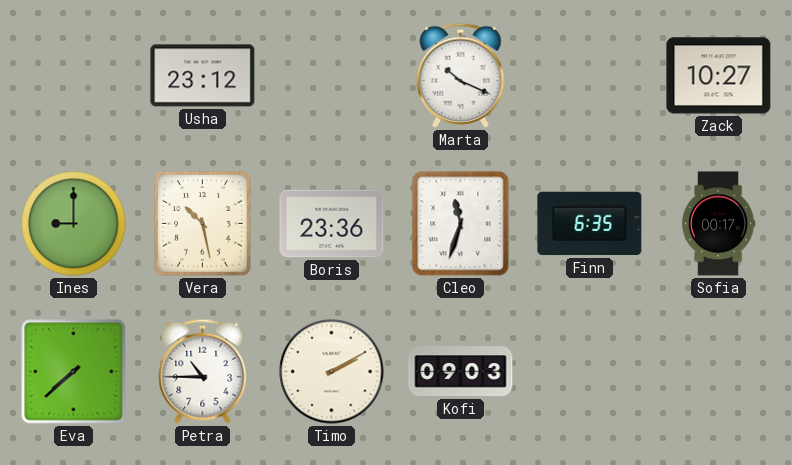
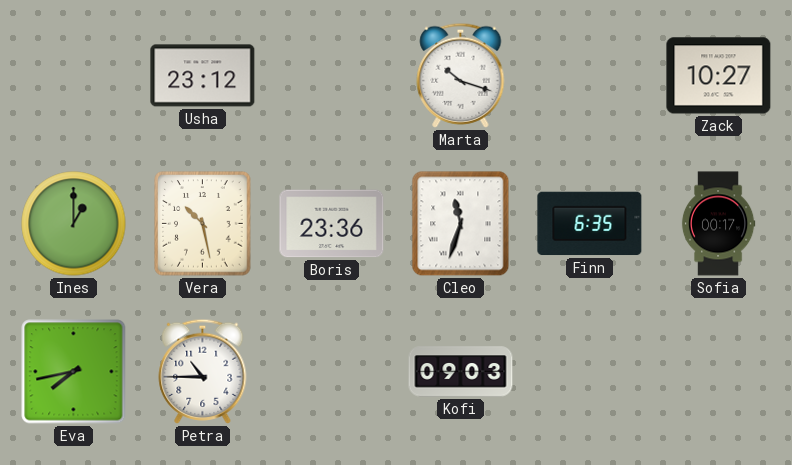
Marta: 10:19 -> 10:18
Ines: 9:00 -> 1:00
Eva: 7:38 -> 7:43
Timo: 2:10 -> none
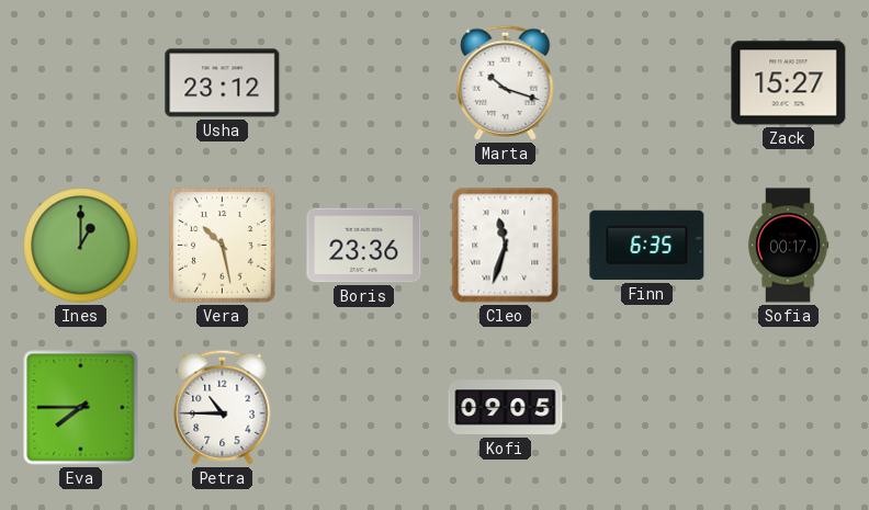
Zack: 10:27 -> 15:27
Eva: 7:43 -> 7:45
Kofi: 09:03 -> 09:05
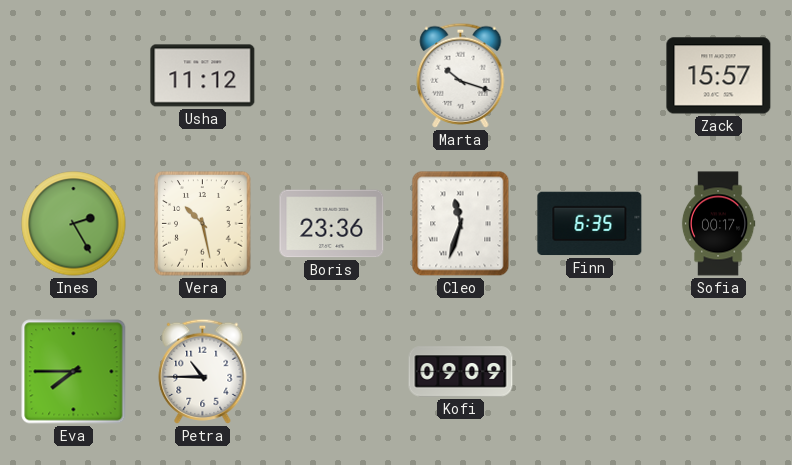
Usha: 23:12 -> 11:12
Zack: 15:27 -> 15:57
Ines: 1:00 -> 2:25
Kofi: 09:05 -> 09:09
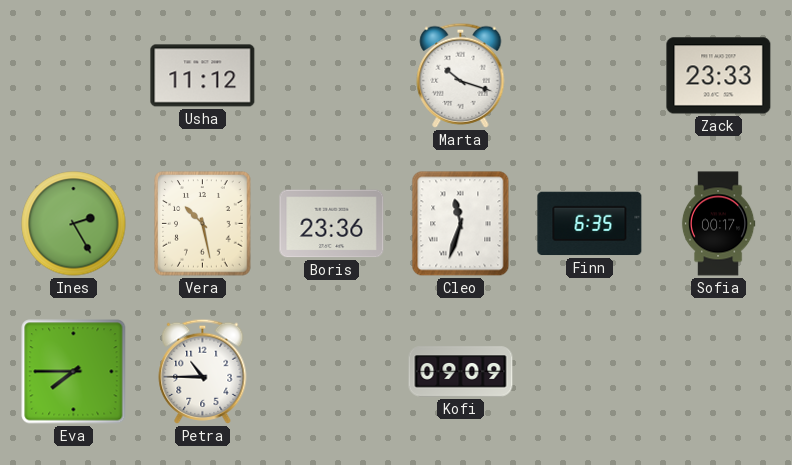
Zack: 15:57 -> 23:33
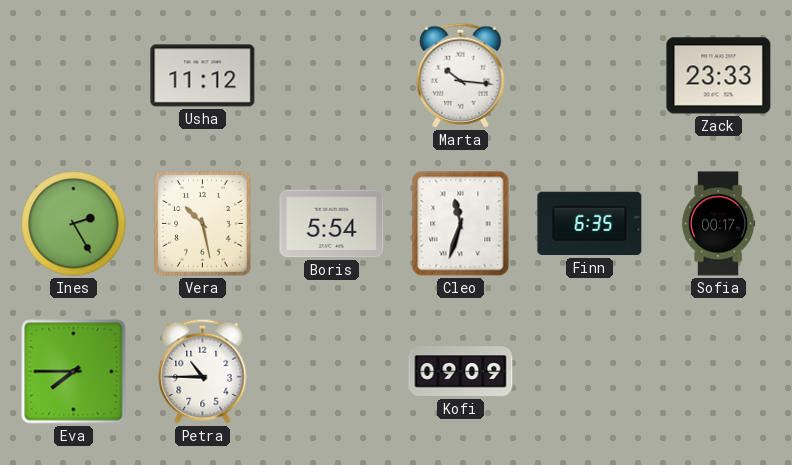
Marta: 10:18 -> 10:16
Boris: 23:36 -> 5:54
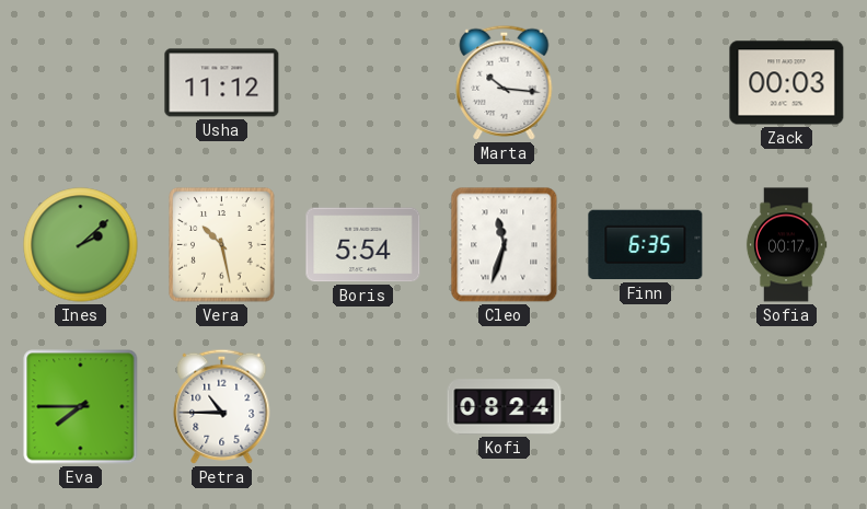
Zack: 23:33 -> 00:03
Ines: 2:25 -> 2:08
Kofi: 09:09 -> 08:24
